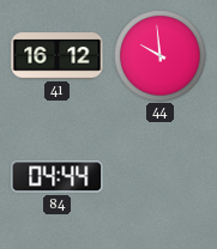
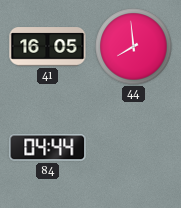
41: 16:12 -> 16:05
44: 9:59 -> 7:59
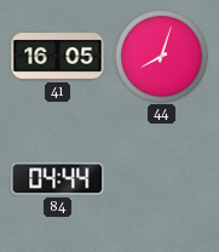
44: 7:59 -> 8:03
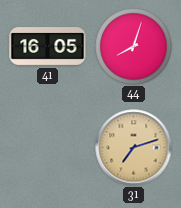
84: 04:44 -> none
31: none -> 7:12
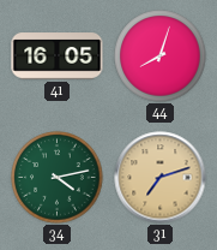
34: none -> 4:13
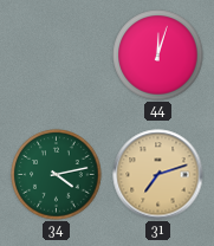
41: 16:05 -> none
44: 8:03 -> 12:03
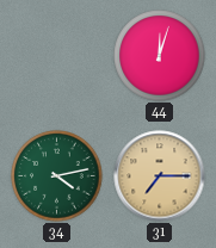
31: 7:12 -> 7:15
